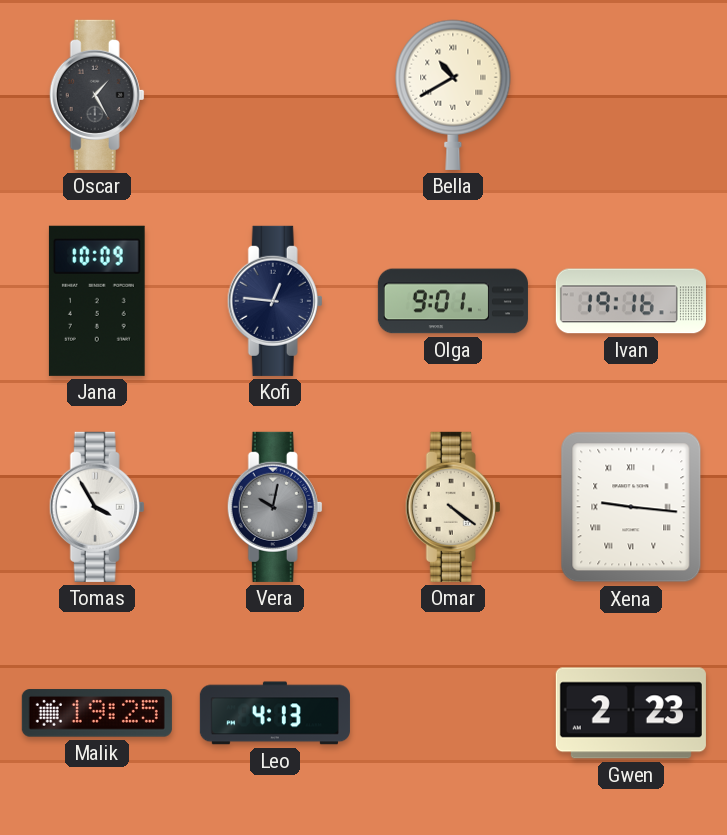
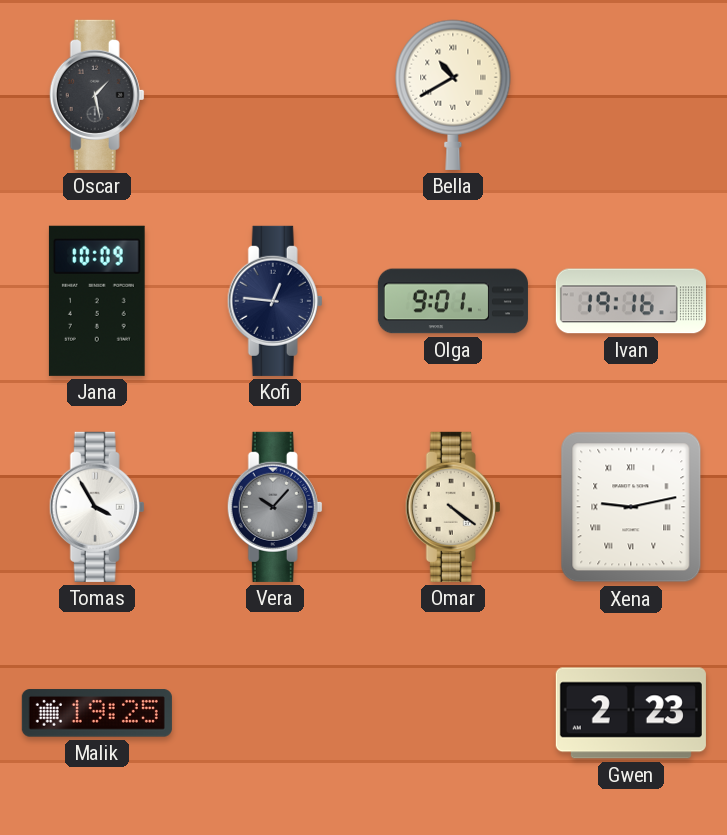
Oscar: 1:25 -> 1:28
Vera: 10:02 -> 10:07
Xena: 9:16 -> 9:13
Leo: 4:13 -> none
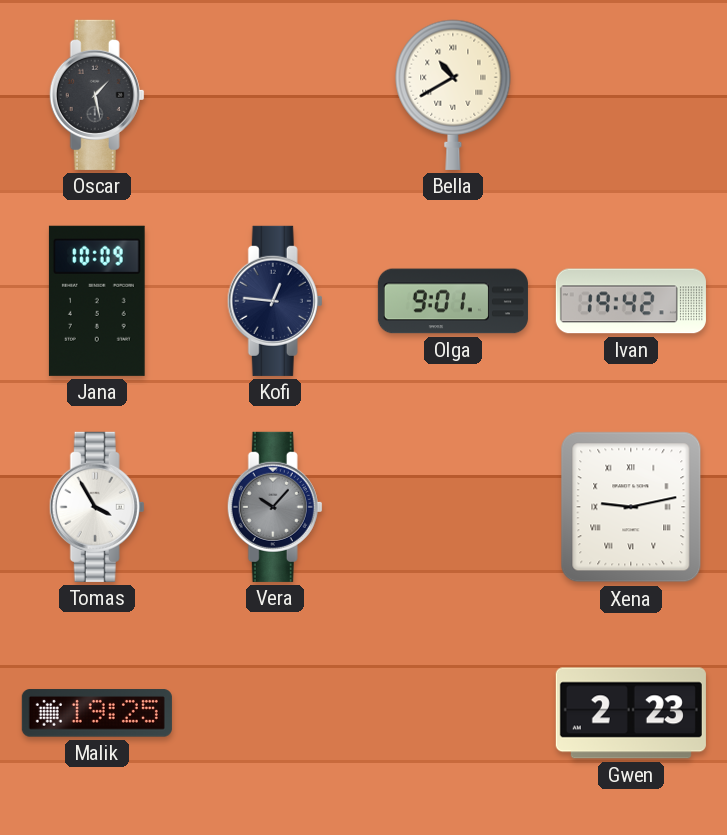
Ivan: 19:16 -> 19:42
Omar: 4:21 -> none
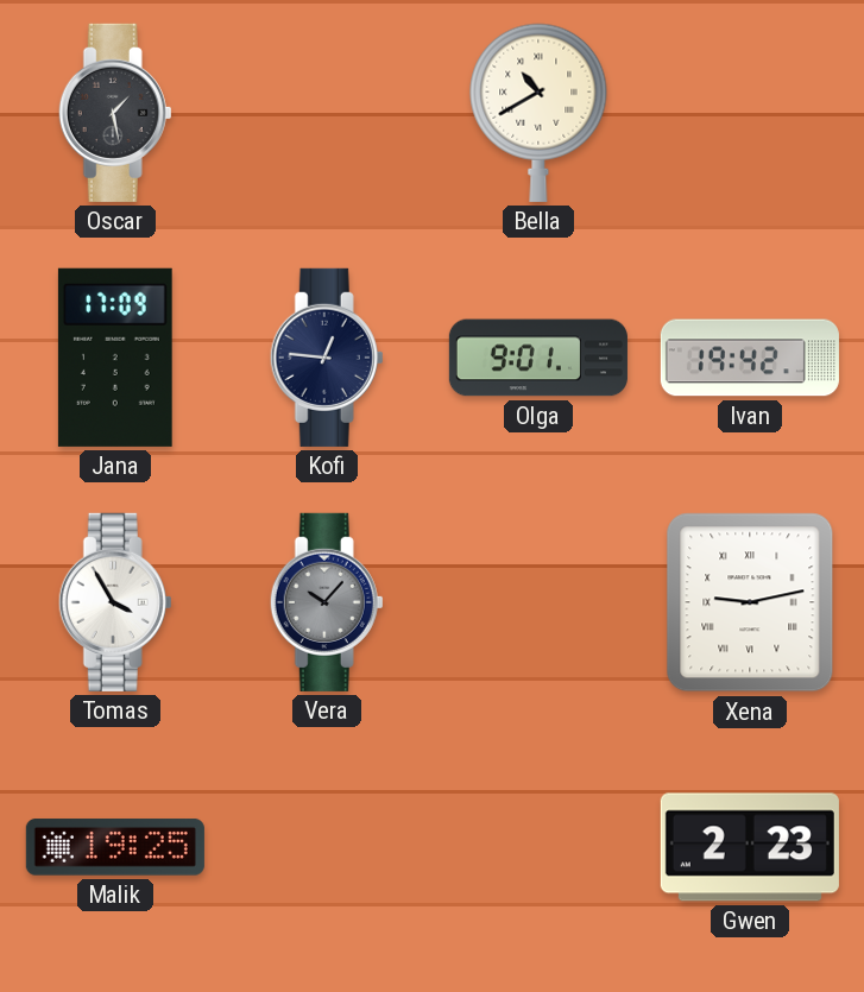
Jana: 10:09 -> 17:09
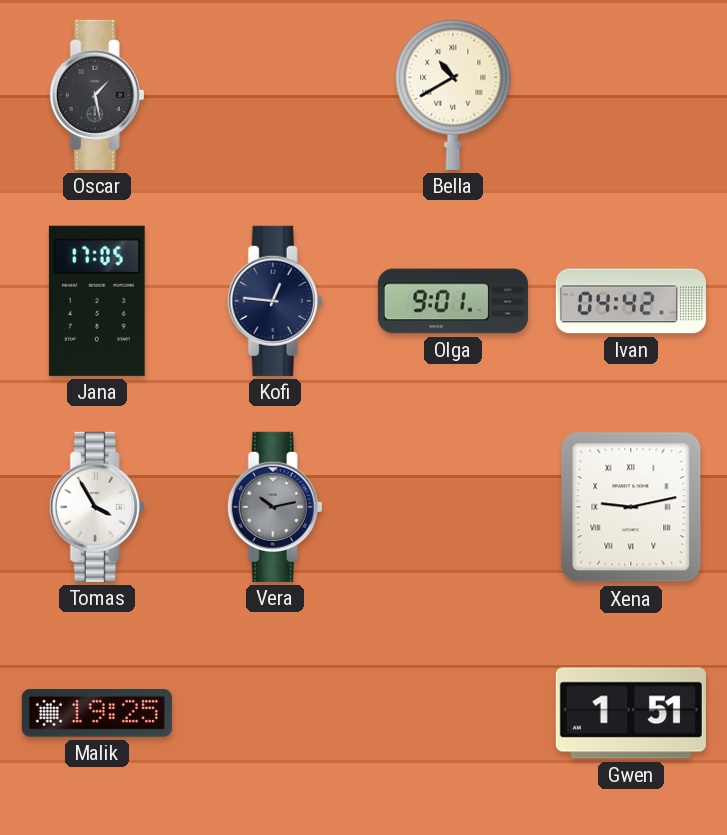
Jana: 17:09 -> 17:05
Ivan: 19:42 -> 04:42
Vera: 10:07 -> 10:13
Gwen: 2:23 -> 1:51
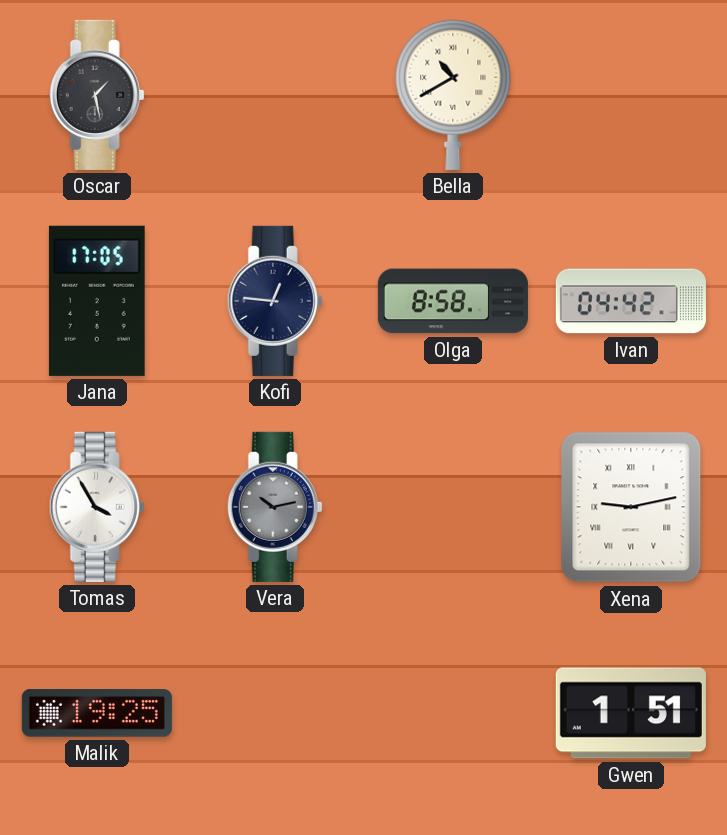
Olga: 9:01 -> 8:58
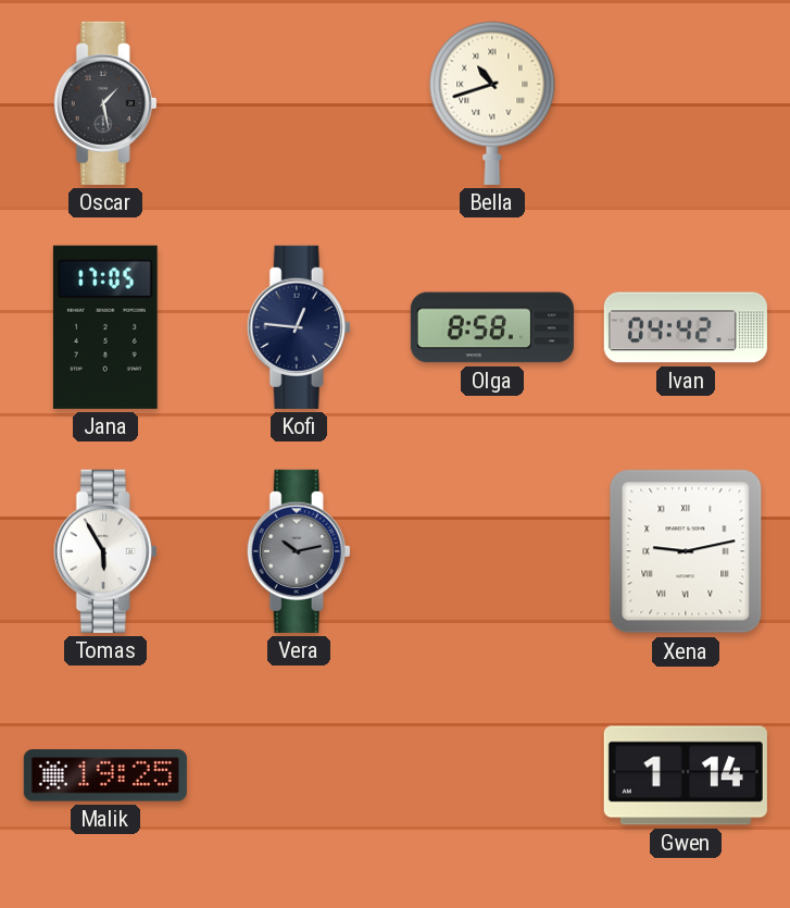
Bella: 10:40 -> 10:42
Tomas: 3:55 -> 5:55
Gwen: 1:51 -> 1:14
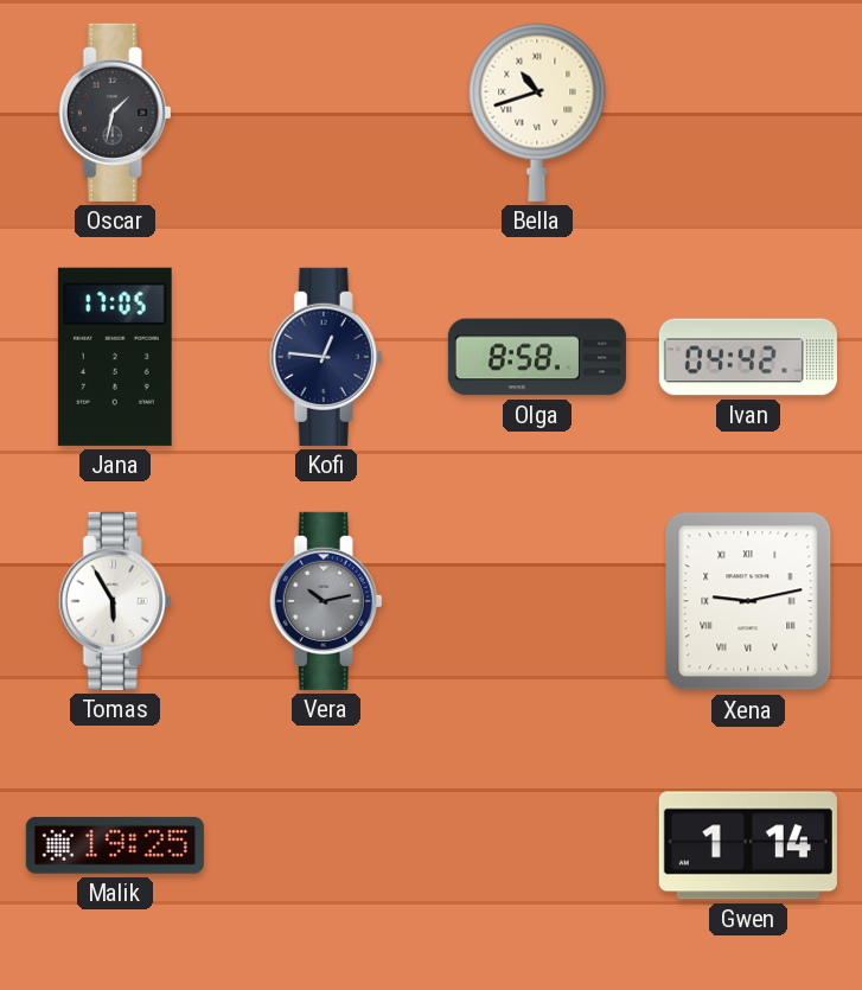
Oscar: 1:28 -> 1:32
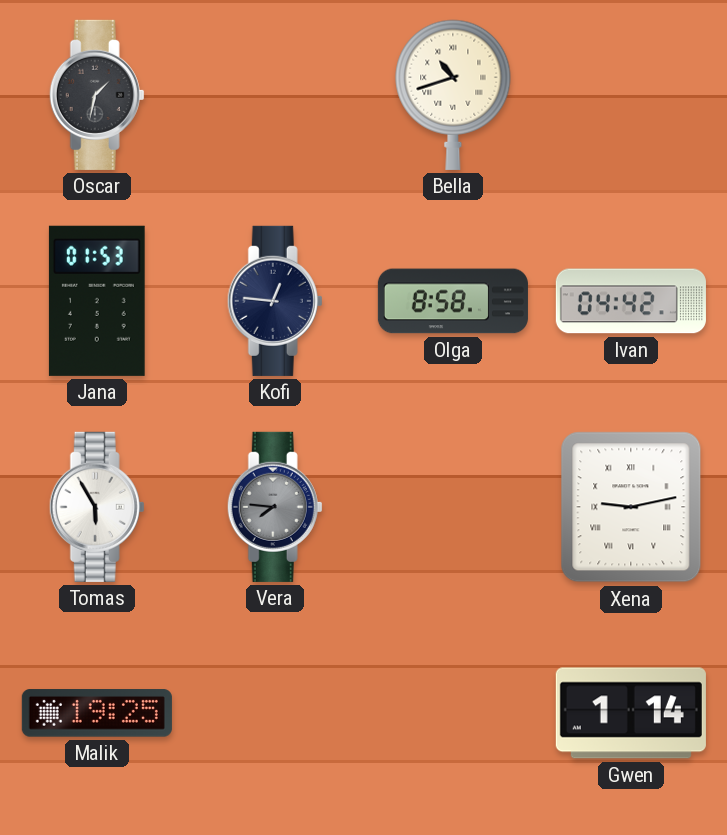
Jana: 17:05 -> 01:53
Vera: 10:13 -> 7:46
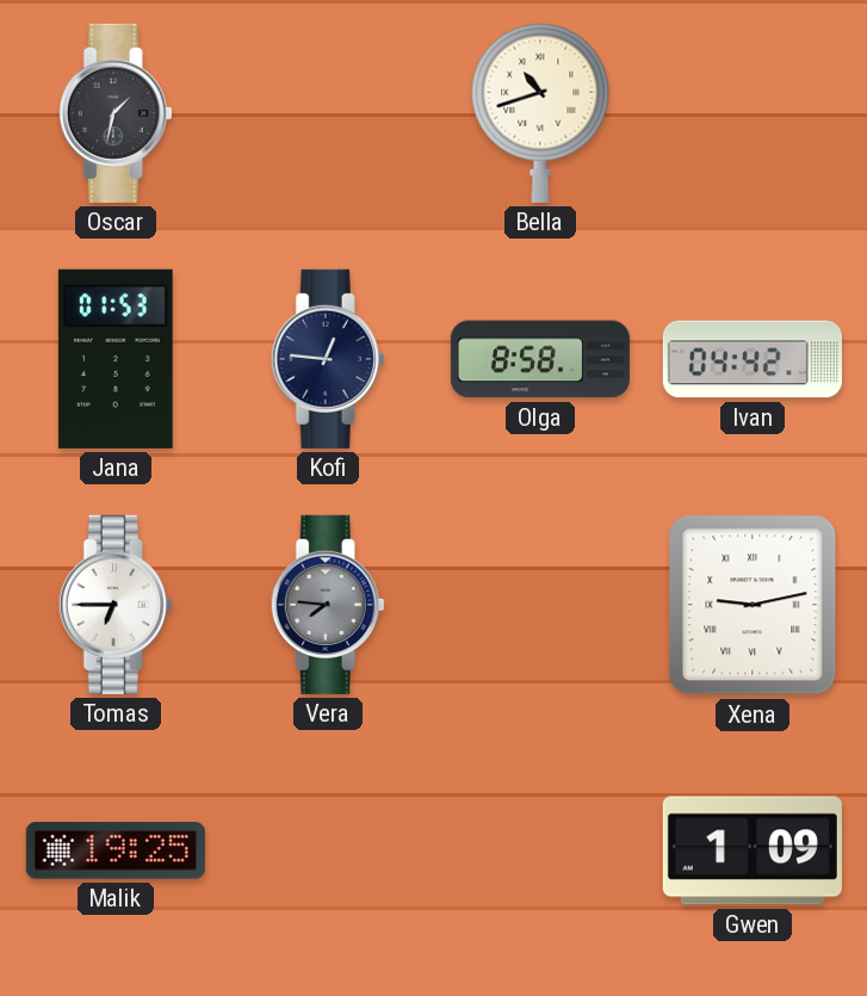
Tomas: 5:55 -> 6:45
Gwen: 1:14 -> 1:09
